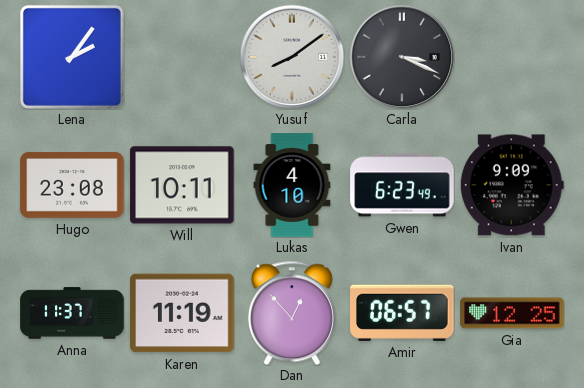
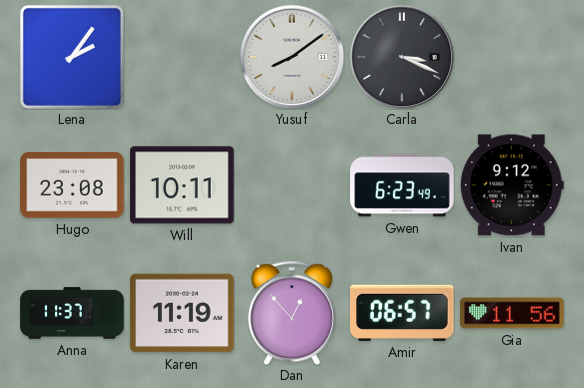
Lukas: 4:10 -> none
Ivan: 9:09 -> 9:12
Gia: 12:25 -> 11:56
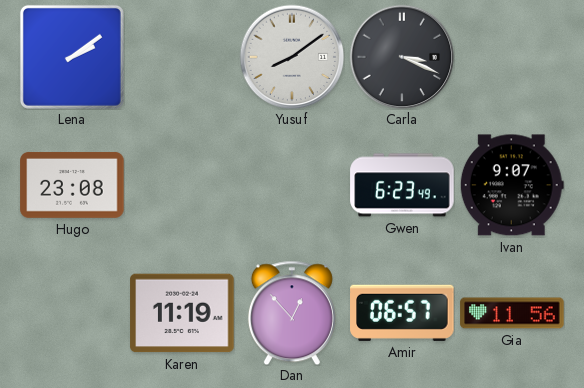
Lena: 2:06 -> 2:09
Will: 10:11 -> none
Ivan: 9:12 -> 9:07
Anna: 11:37 -> none
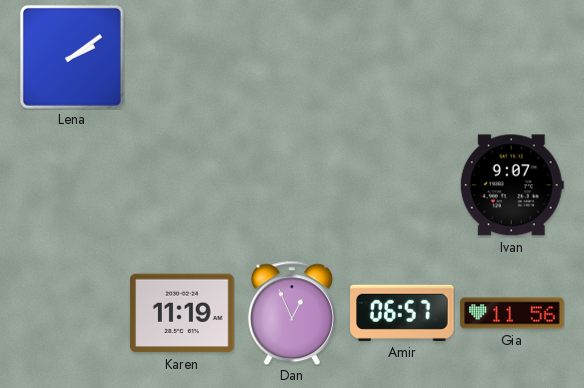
Yusuf: 8:09 -> none
Carla: 3:19 -> none
Hugo: 23:08 -> none
Gwen: 6:23 -> none
Dan: 12:53 -> 12:56
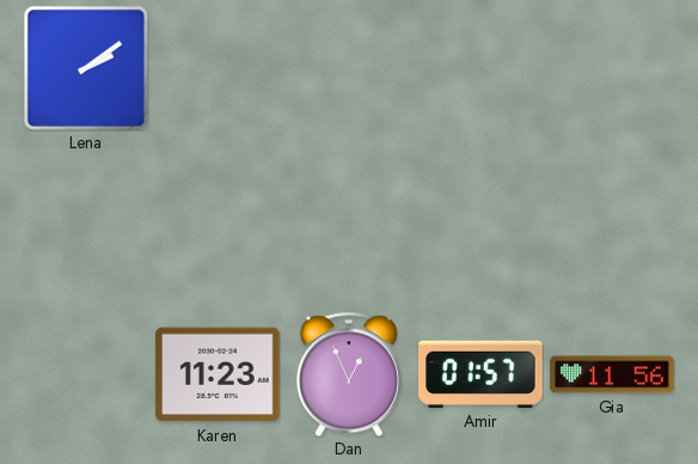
Ivan: 9:07 -> none
Karen: 11:19 -> 11:23
Amir: 06:57 -> 01:57
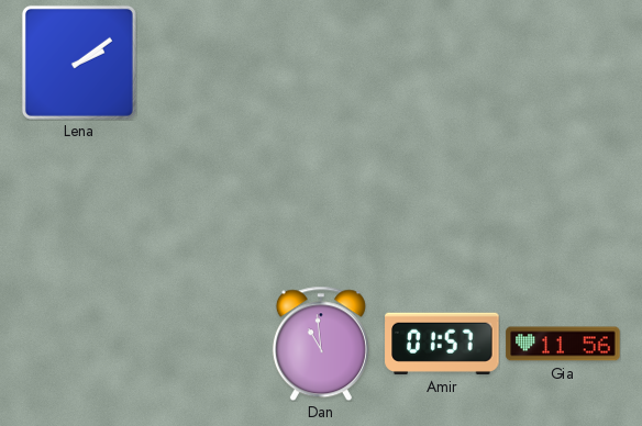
Karen: 11:23 -> none
Dan: 12:56 -> 10:59
